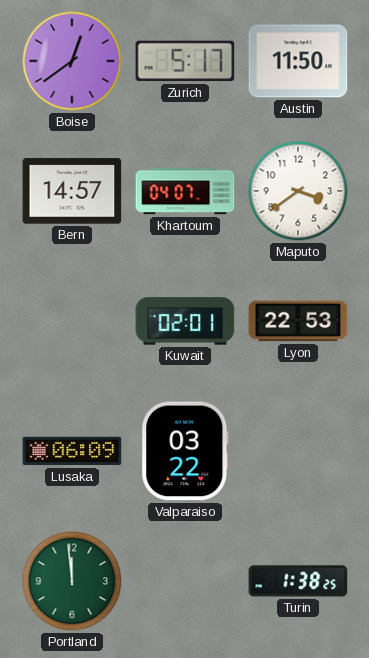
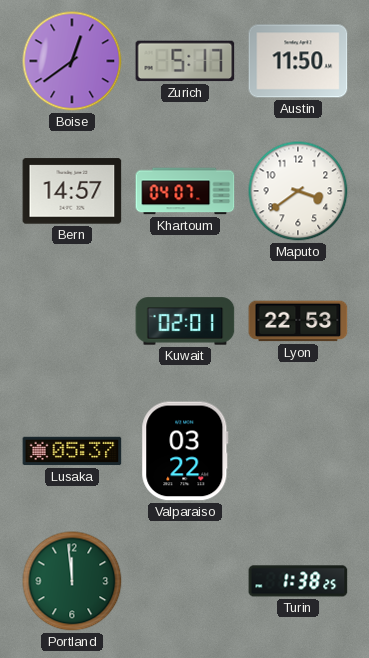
Lusaka: 06:09 -> 05:37
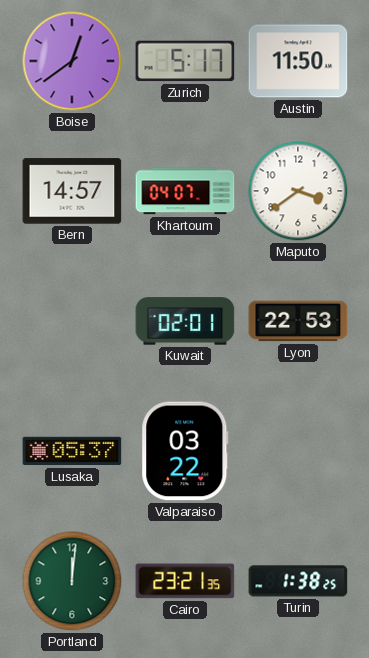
Portland: 11:59 -> 12:01
Cairo: none -> 23:21
